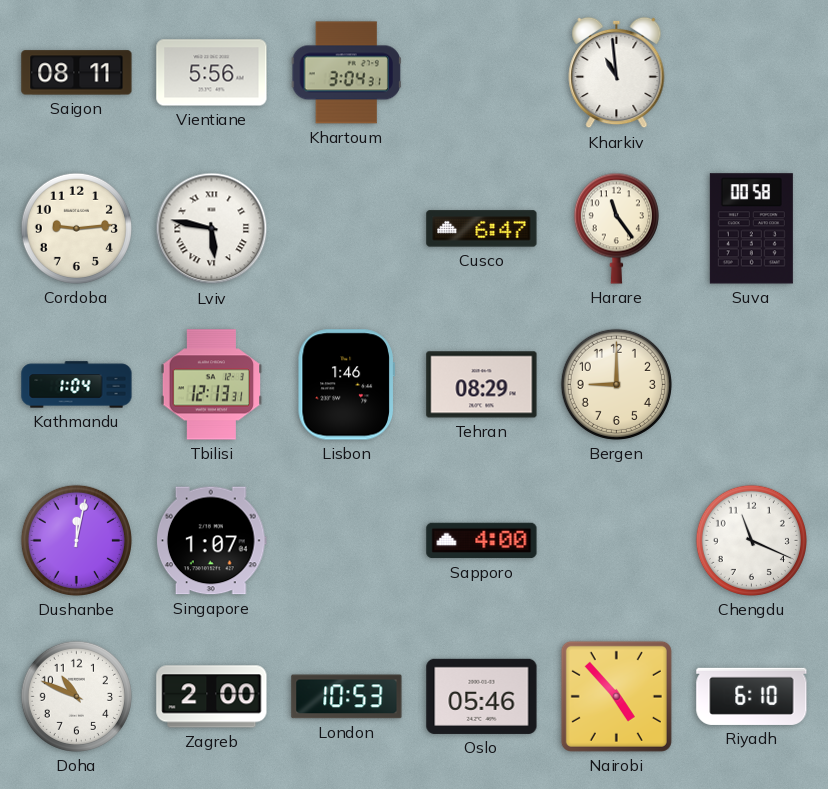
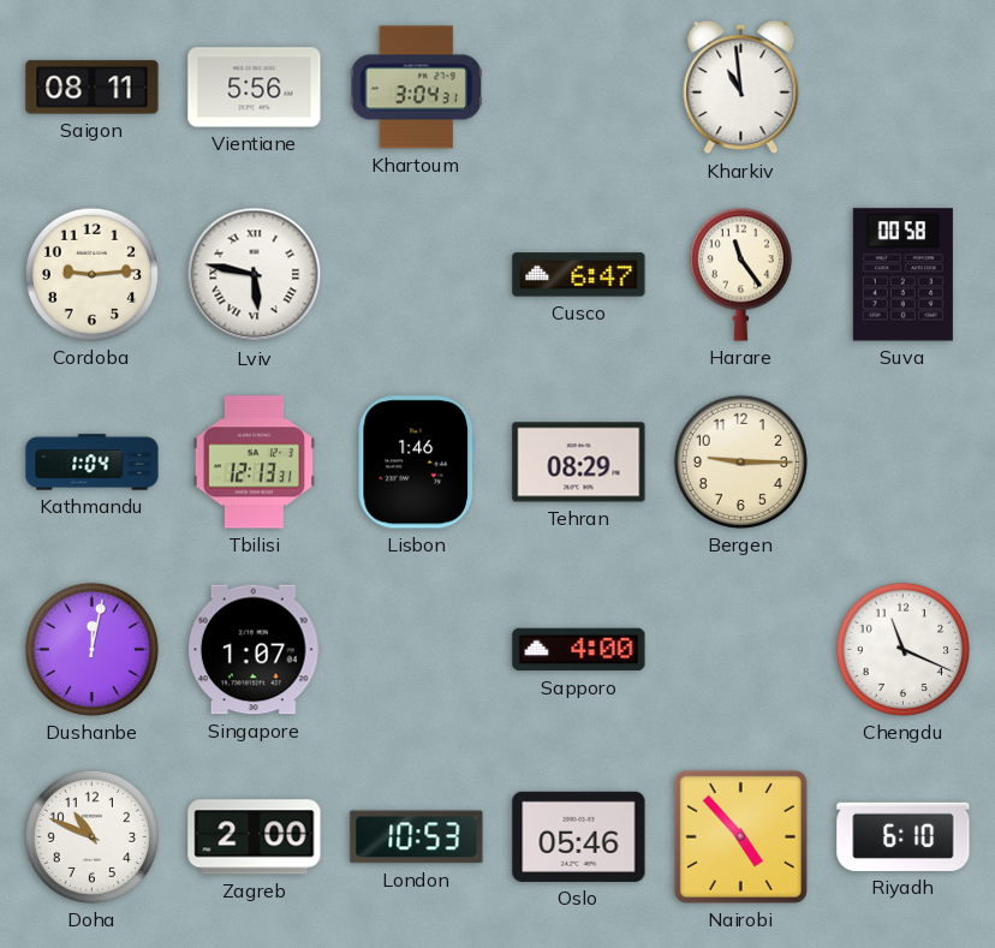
Bergen: 9:00 -> 9:15
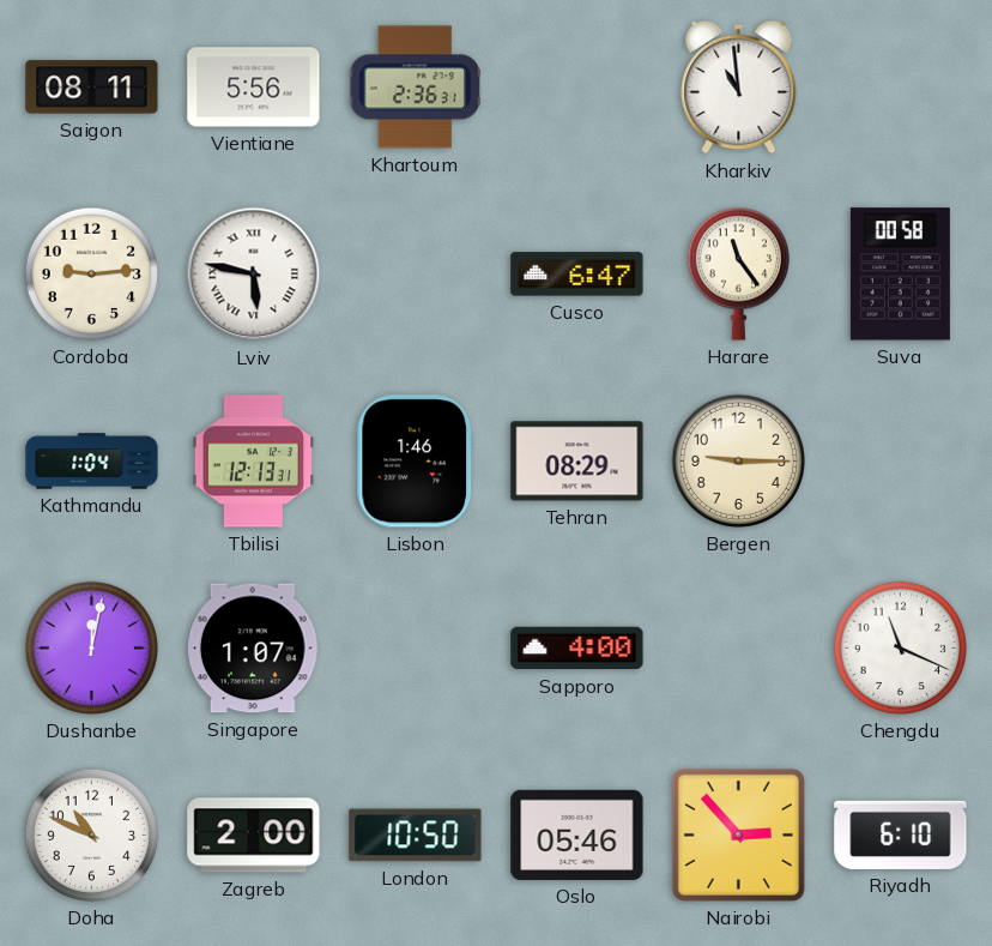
Khartoum: 3:04 -> 2:36
London: 10:53 -> 10:50
Nairobi: 4:53 -> 2:53
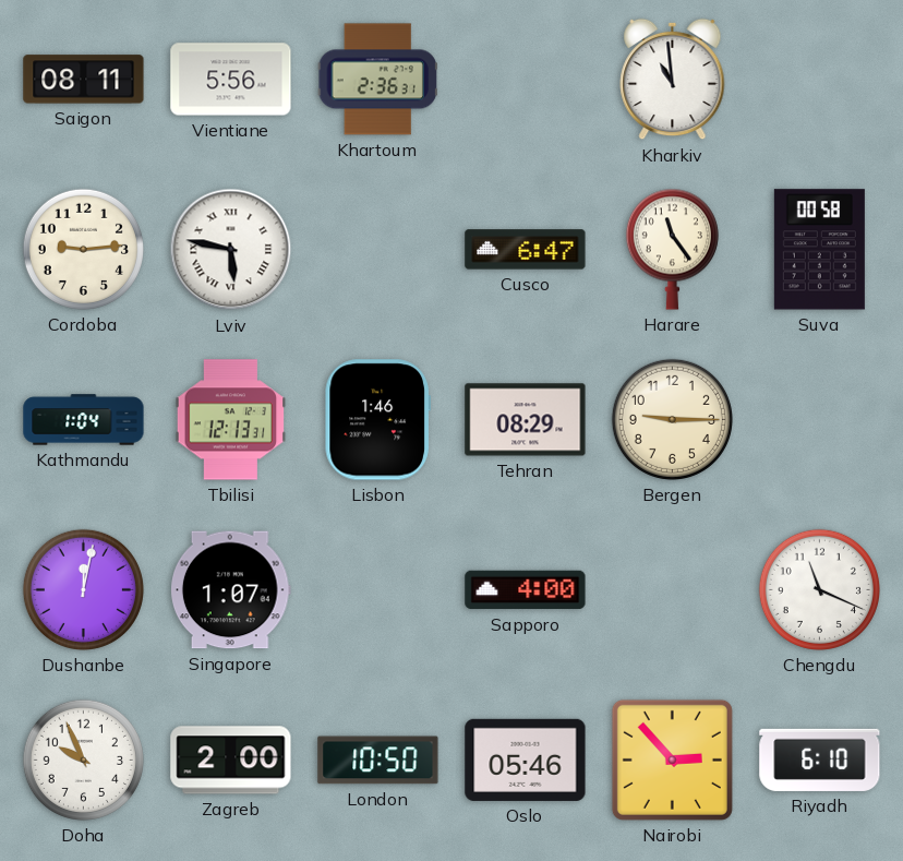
Doha: 10:49 -> 9:56
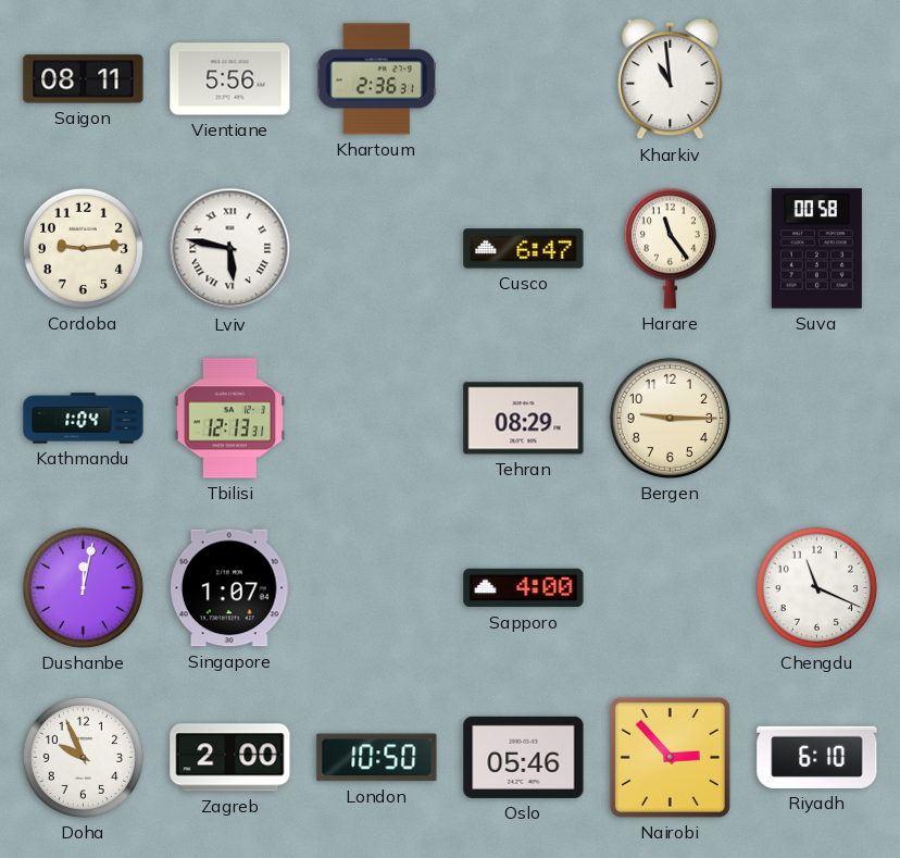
Lisbon: 1:46 -> none
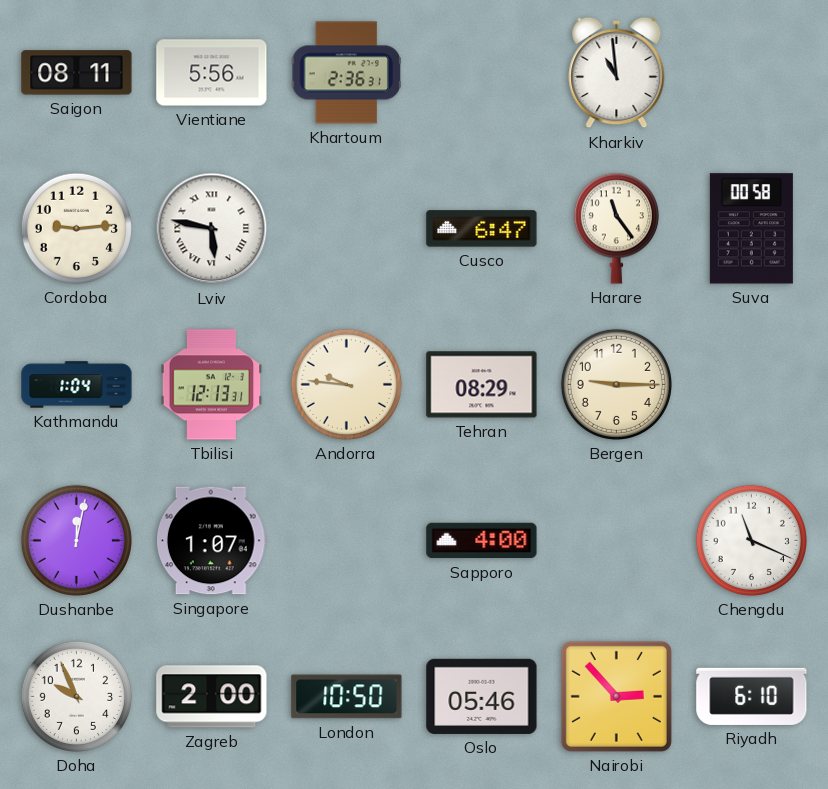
Andorra: none -> 9:46
